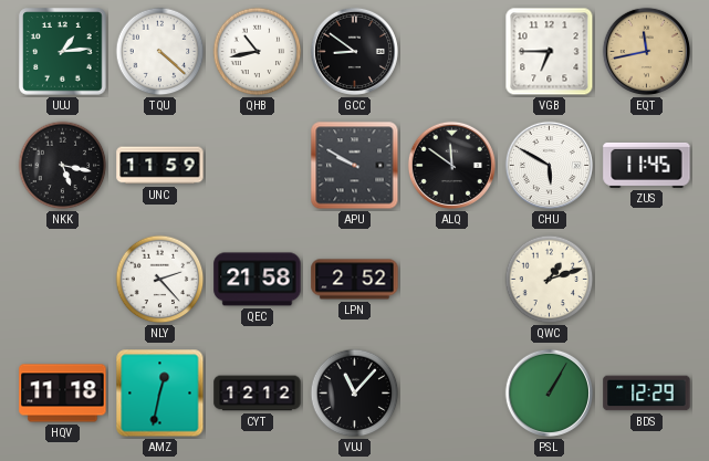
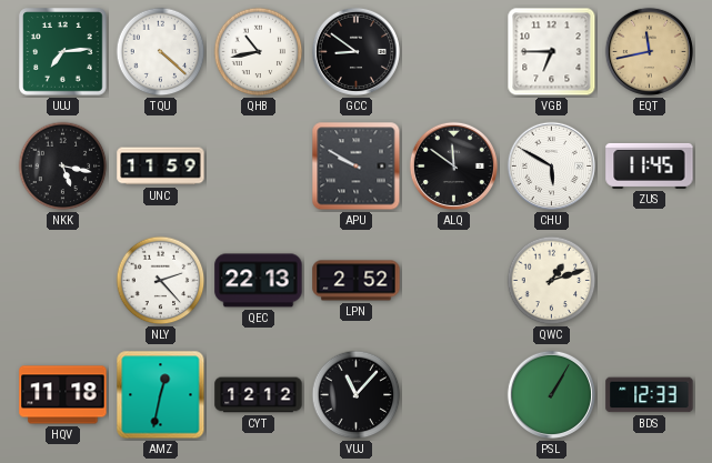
UUJ: 1:14 -> 7:14
QEC: 21:58 -> 22:13
BDS: 12:29 -> 12:33
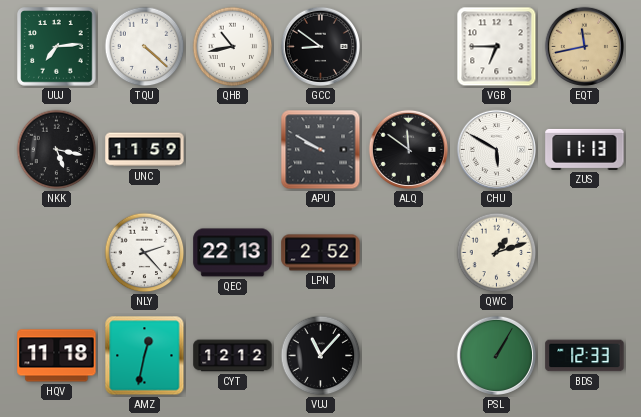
ZUS: 11:45 -> 11:13
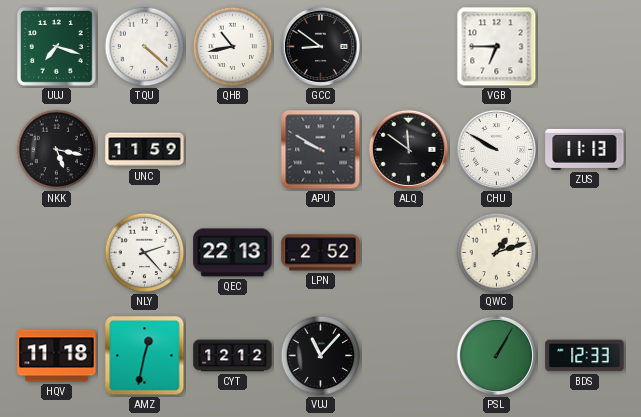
UUJ: 7:14 -> 7:18
EQT: 11:43 -> none
CHU: 5:50 -> 9:50
